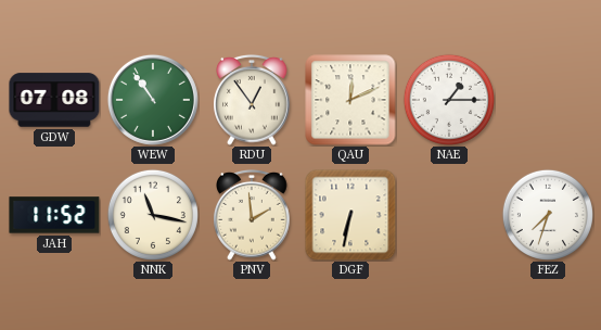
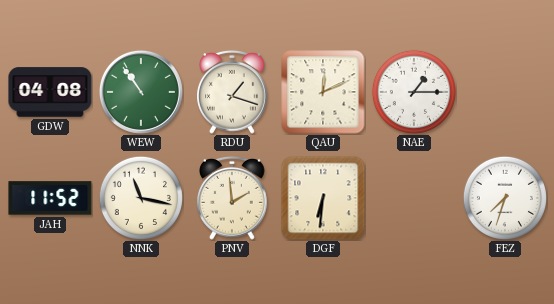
GDW: 07:08 -> 04:08
RDU: 12:54 -> 1:18
DGF: 6:32 -> 6:31
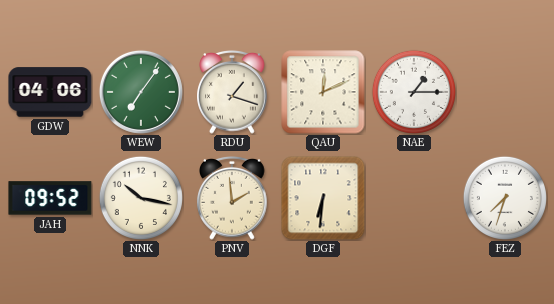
GDW: 04:08 -> 04:06
WEW: 10:54 -> 7:06
JAH: 11:52 -> 09:52
NNK: 11:17 -> 10:17
